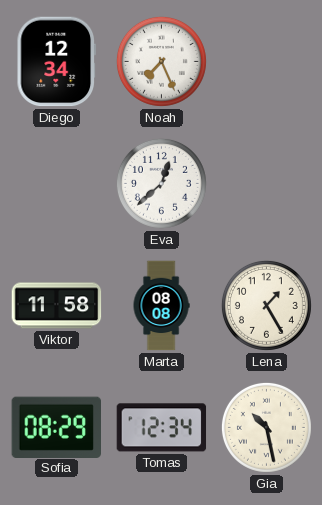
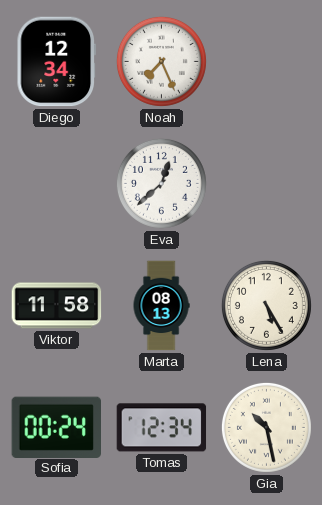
Marta: 08:08 -> 08:13
Lena: 1:25 -> 5:25
Sofia: 08:29 -> 00:24
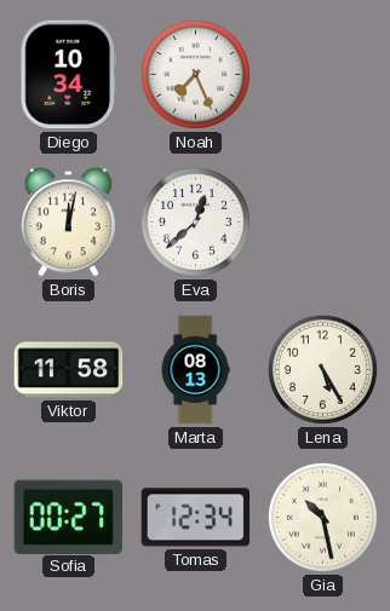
Diego: 12:34 -> 10:34
Boris: none -> 12:02
Sofia: 00:24 -> 00:27
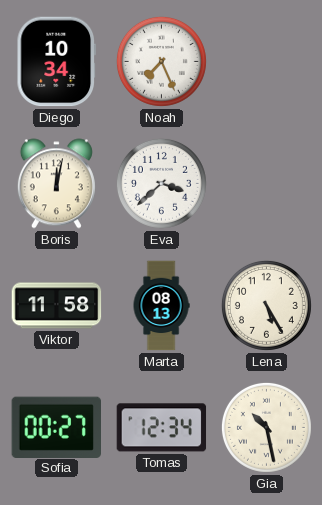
Eva: 12:38 -> 3:38
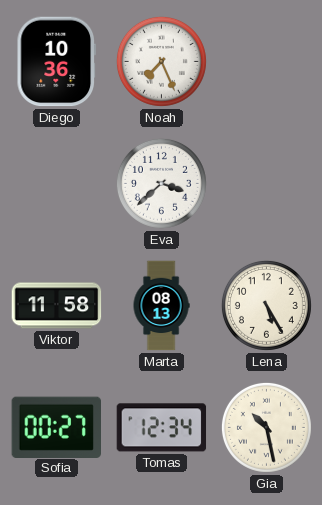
Diego: 10:34 -> 10:36
Boris: 12:02 -> none
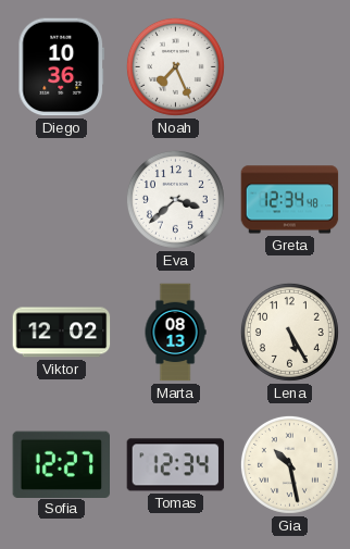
Greta: none -> 12:34
Viktor: 11:58 -> 12:02
Sofia: 00:27 -> 12:27
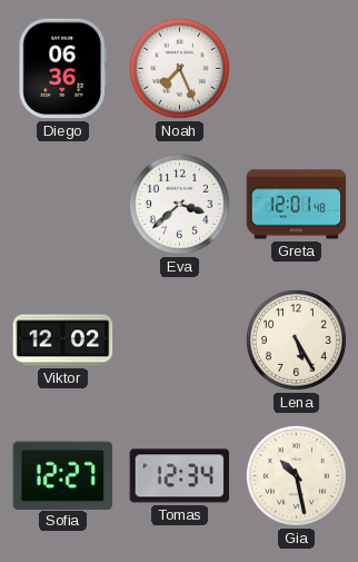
Diego: 10:36 -> 06:36
Greta: 12:34 -> 12:01
Marta: 08:13 -> none
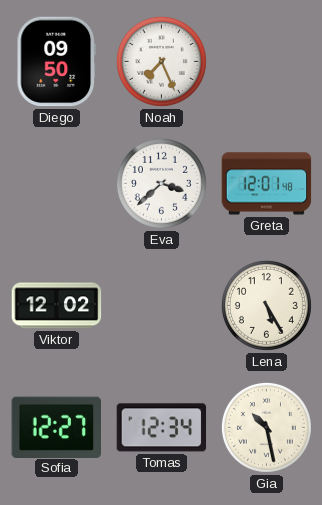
Diego: 06:36 -> 09:50
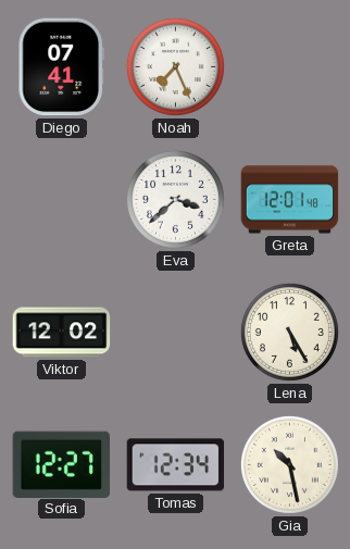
Diego: 09:50 -> 07:41
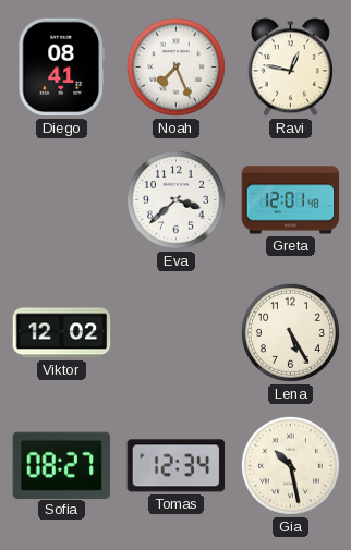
Diego: 07:41 -> 08:41
Ravi: none -> 12:47
Sofia: 12:27 -> 08:27
